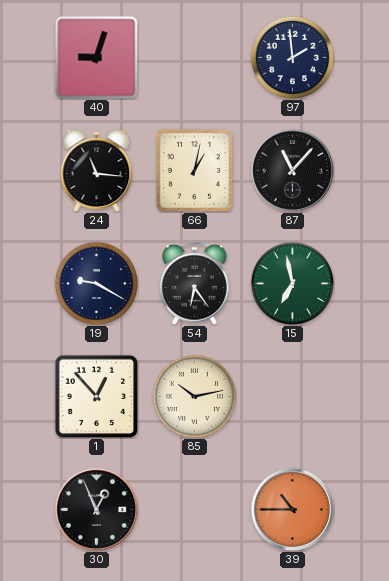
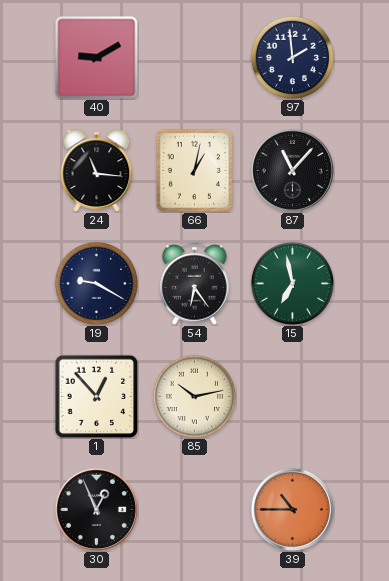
40: 9:03 -> 9:10
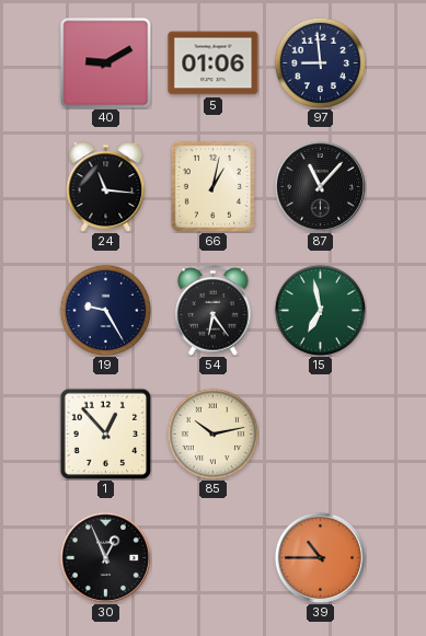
5: none -> 01:06
97: 1:59 -> 8:59
19: 9:20 -> 9:25
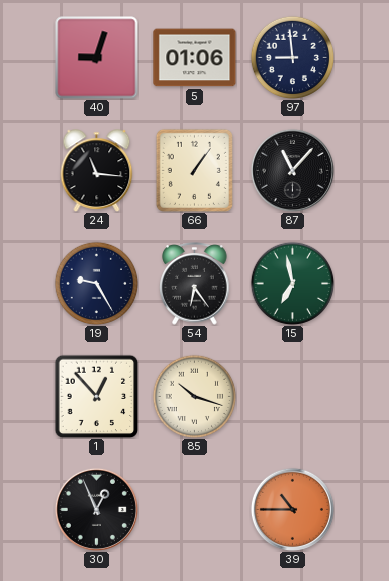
40: 9:10 -> 9:03
66: 1:02 -> 1:06
85: 10:13 -> 10:18
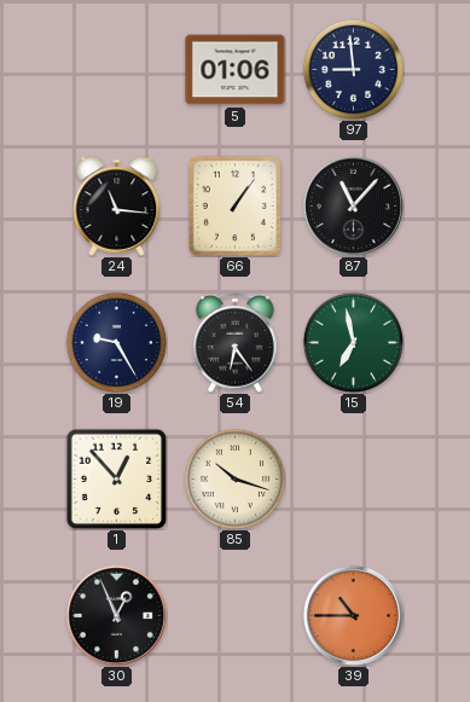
40: 9:03 -> none
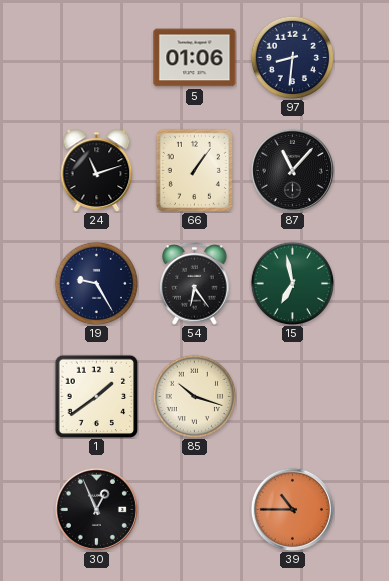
97: 8:59 -> 8:31
24: 11:16 -> 11:12
1: 12:53 -> 1:39
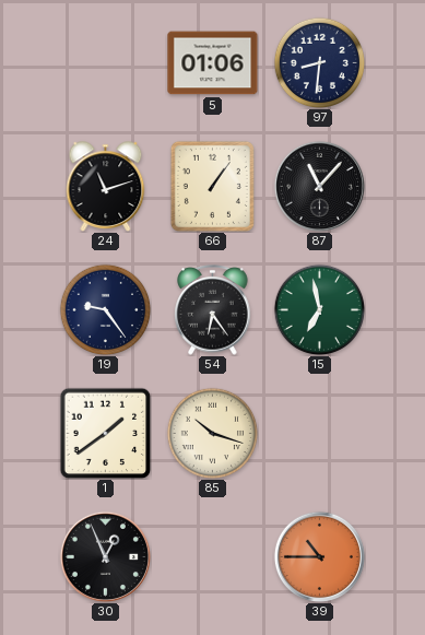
19: 9:25 -> 9:24
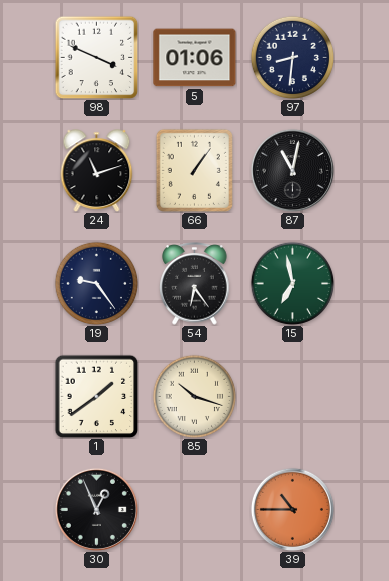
98: none -> 3:49
87: 11:07 -> 11:02
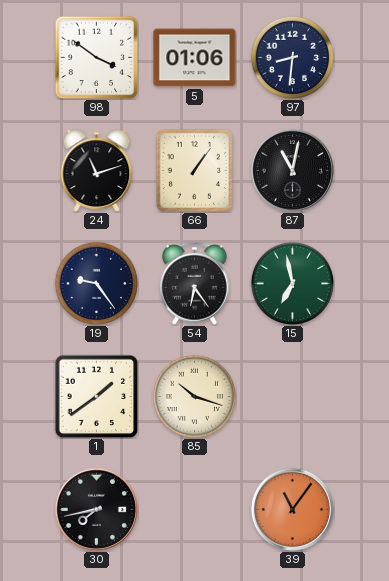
98: 3:49 -> 3:51
30: 12:56 -> 7:43
39: 10:45 -> 11:06
